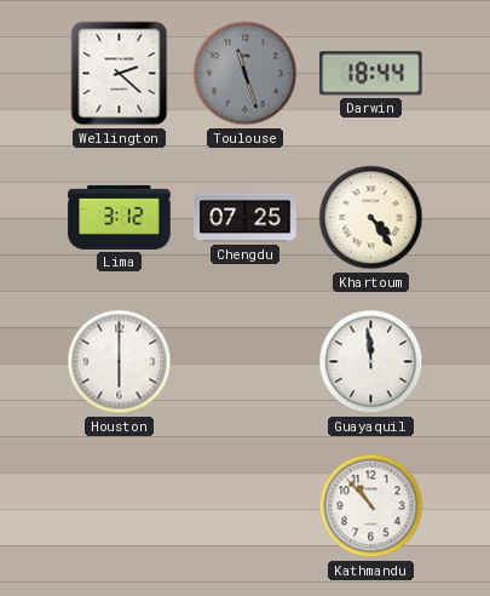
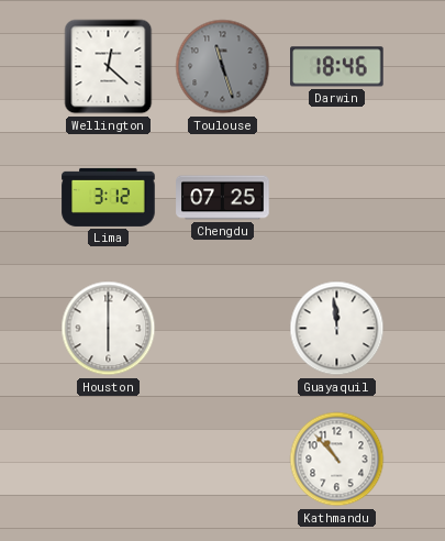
Wellington: 2:22 -> 12:22
Darwin: 18:44 -> 18:46
Khartoum: 4:24 -> none
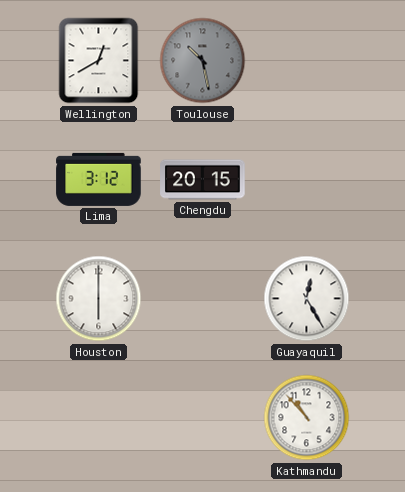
Wellington: 12:22 -> 12:40
Toulouse: 11:27 -> 10:28
Darwin: 18:46 -> none
Chengdu: 07:25 -> 20:15
Guayaquil: 11:59 -> 12:25
